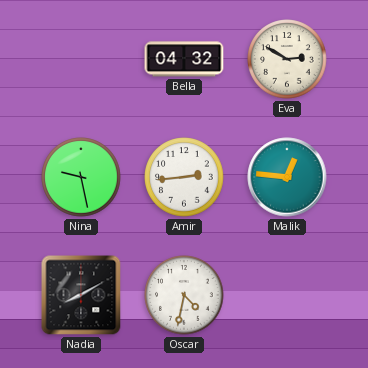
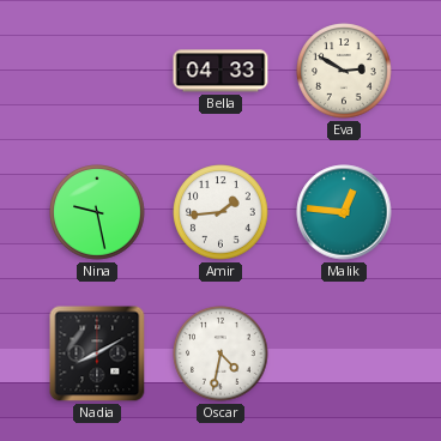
Bella: 04:32 -> 04:33
Amir: 2:44 -> 1:44
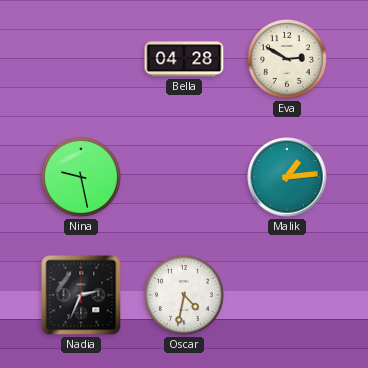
Bella: 04:33 -> 04:28
Amir: 1:44 -> none
Malik: 12:46 -> 1:14
Nadia: 8:10 -> 2:34
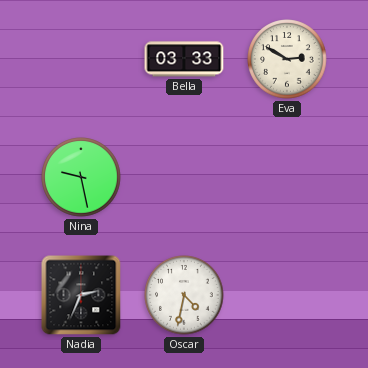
Bella: 04:28 -> 03:33
Malik: 1:14 -> none
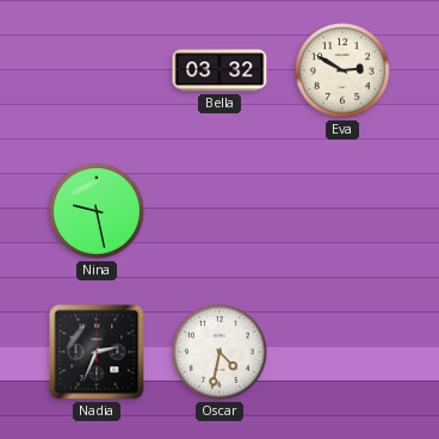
Bella: 03:33 -> 03:32
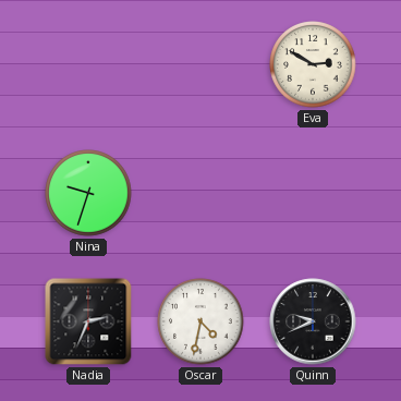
Bella: 03:32 -> none
Nina: 9:28 -> 9:33
Quinn: none -> 9:41
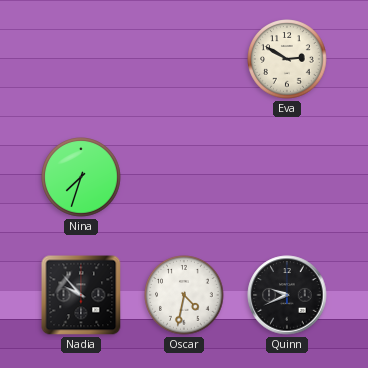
Nina: 9:33 -> 7:33
Nadia: 2:34 -> 9:53
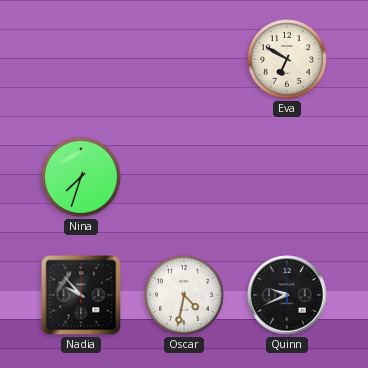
Eva: 2:50 -> 6:50
